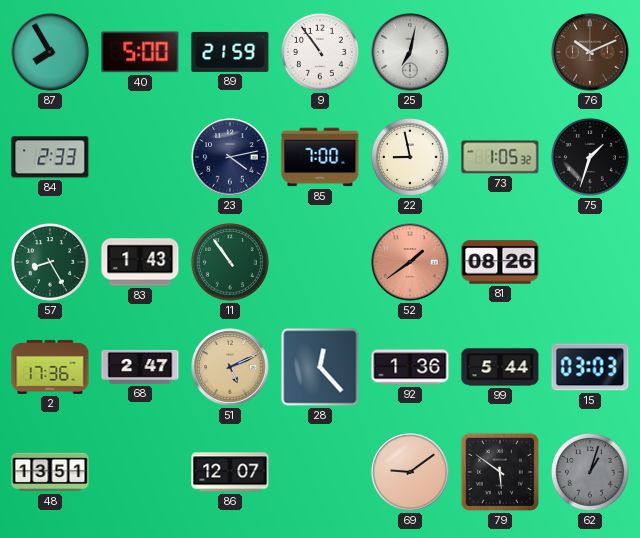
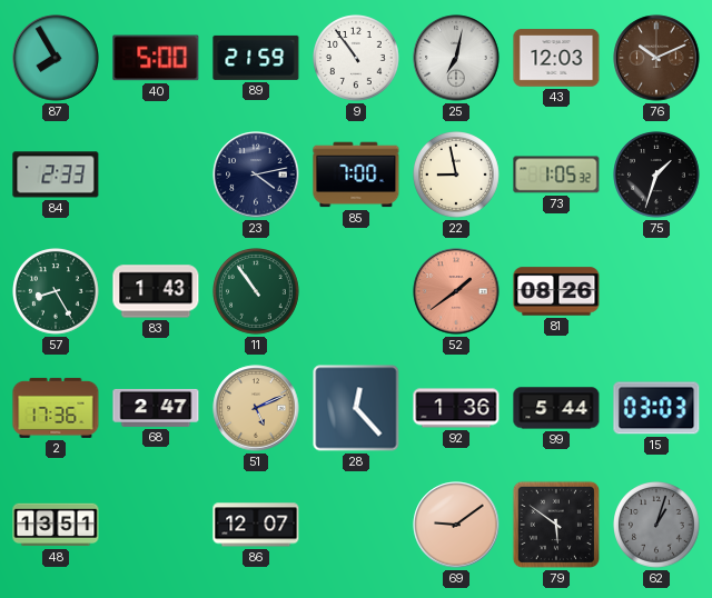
43: none -> 12:03
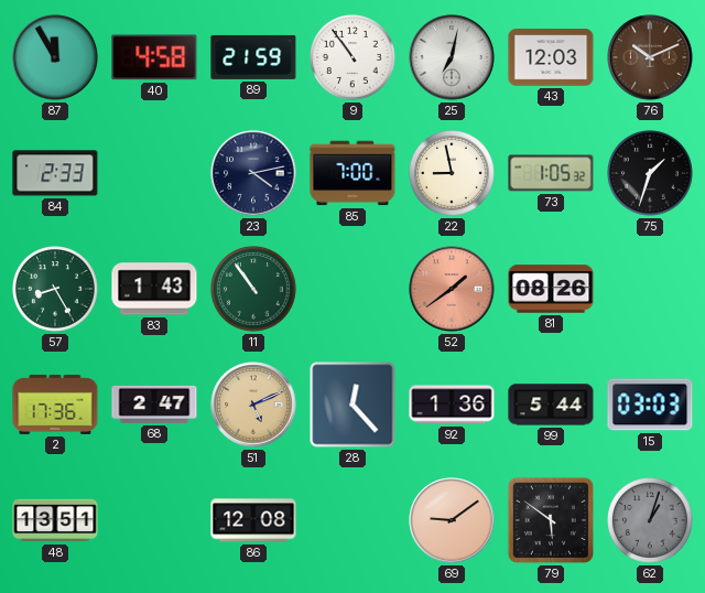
87: 7:55 -> 11:55
40: 5:00 -> 4:58
86: 12:07 -> 12:08
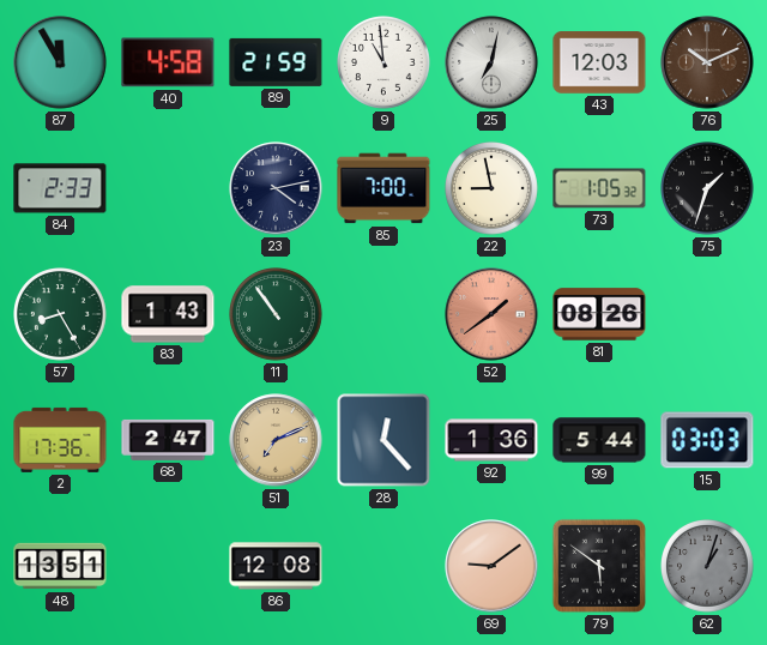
9: 10:54 -> 10:59
51: 5:11 -> 7:11
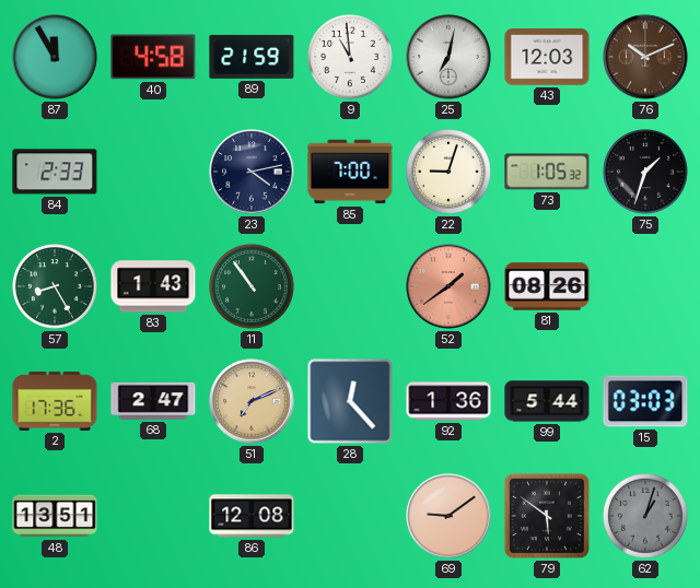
22: 8:58 -> 9:03
